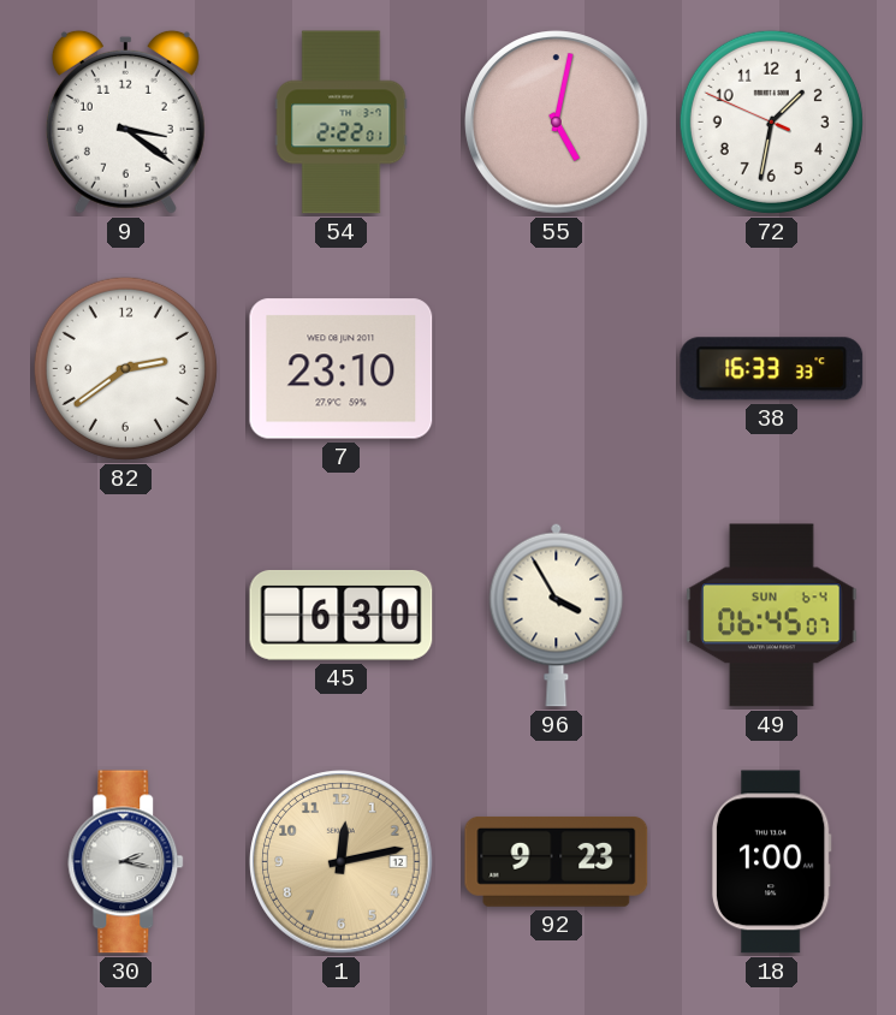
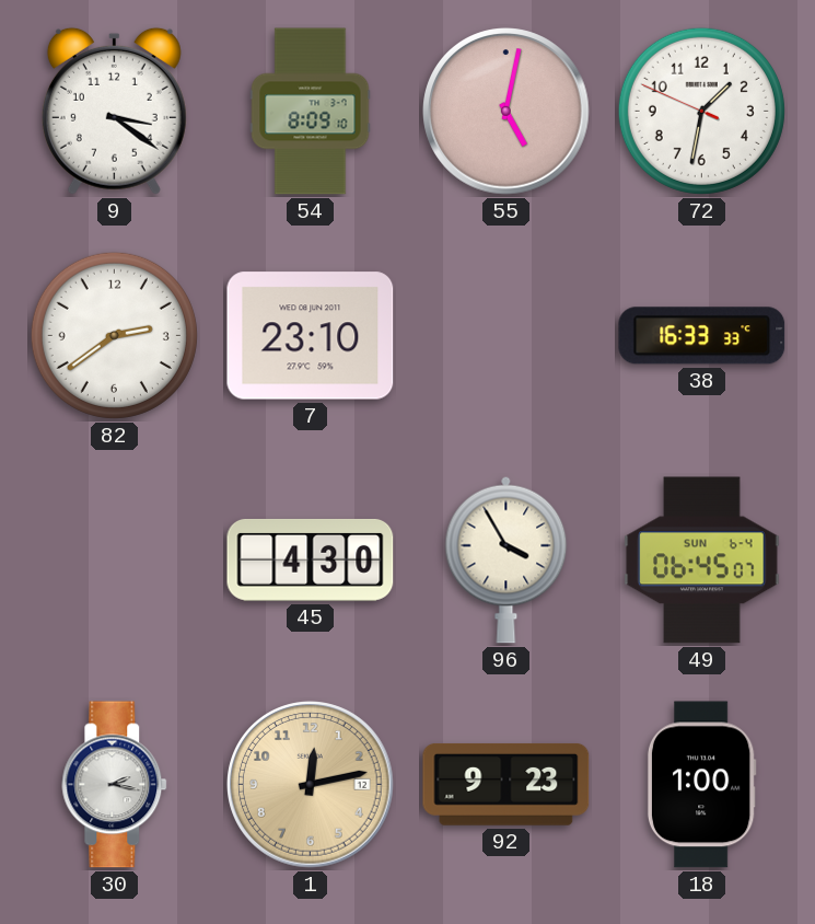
54: 2:22 -> 8:09
45: 6:30 -> 4:30
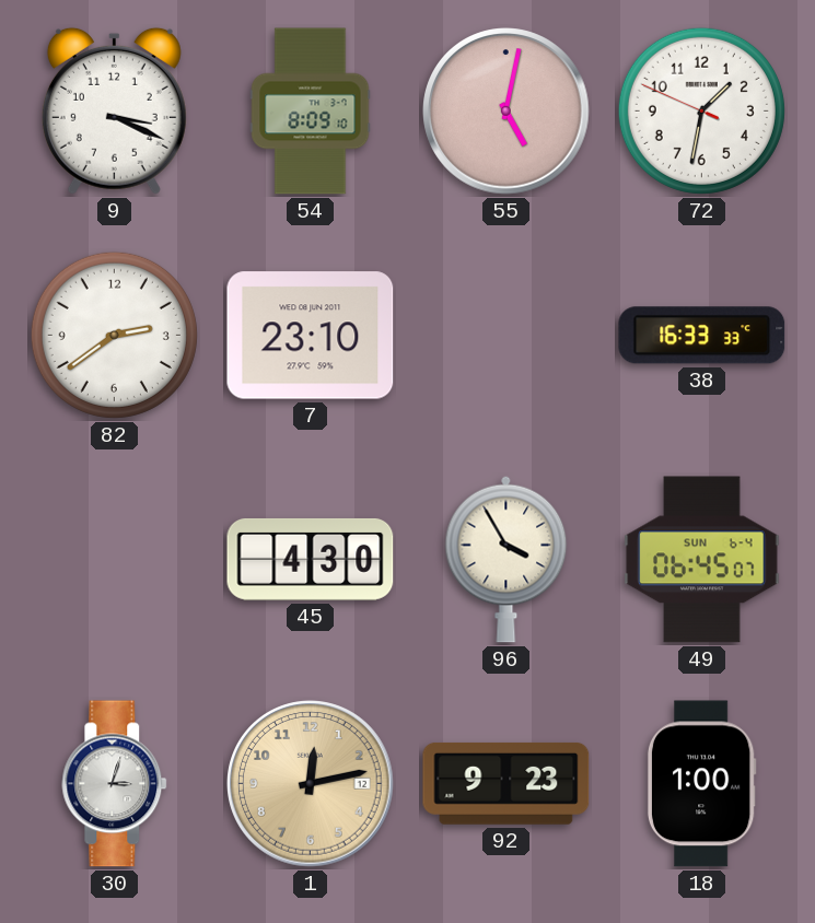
9: 3:21 -> 3:19
30: 2:17 -> 3:03
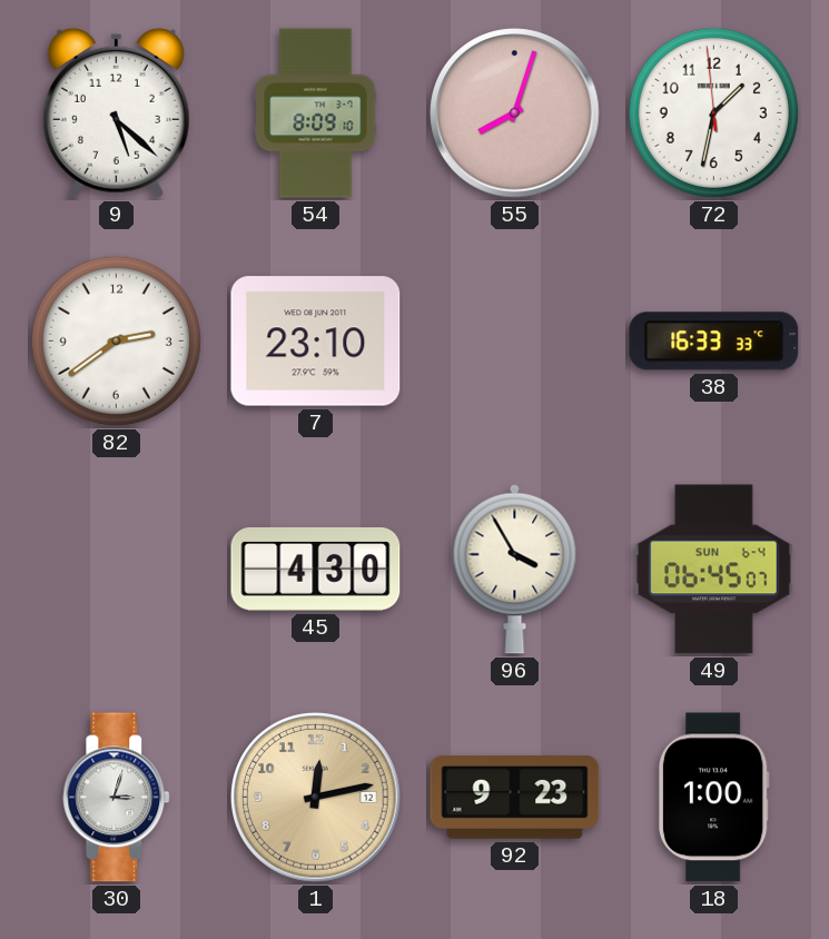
9: 3:19 -> 5:22
55: 5:02 -> 8:03
72: 1:31:49 -> 1:31:59
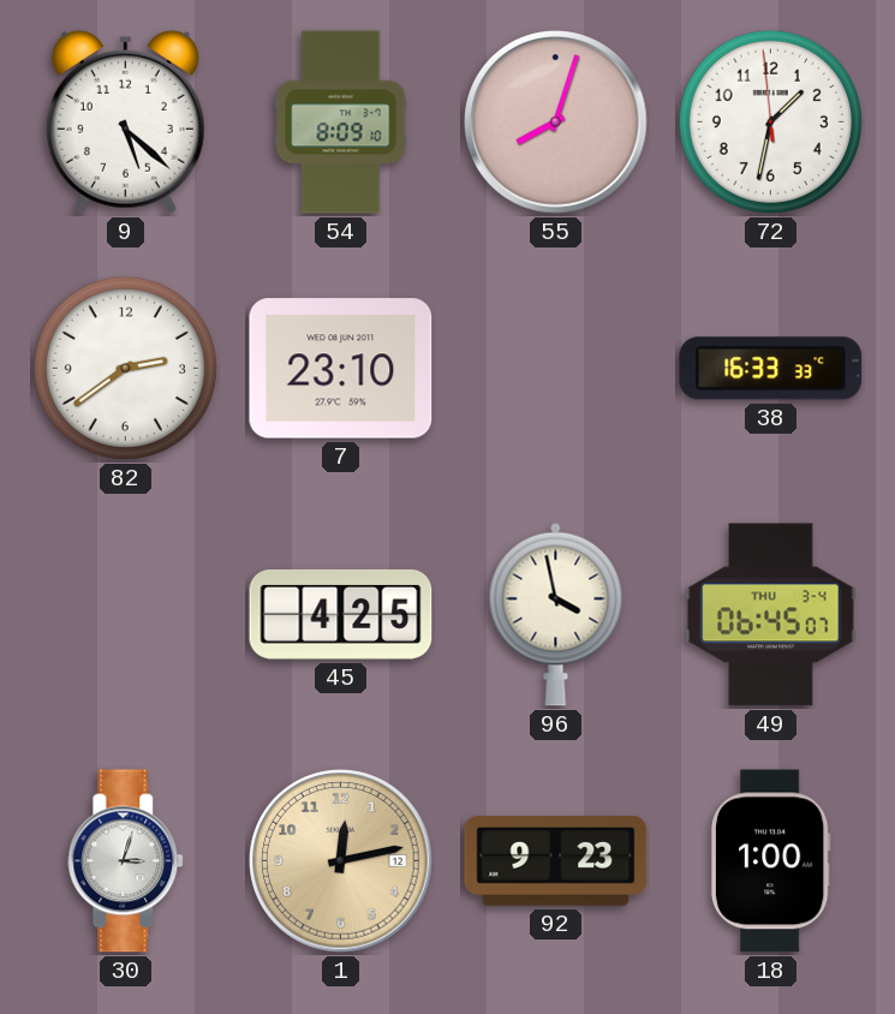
45: 4:30 -> 4:25
96: 3:55 -> 3:58
49 date: SUN 6-4 -> THU 3-4
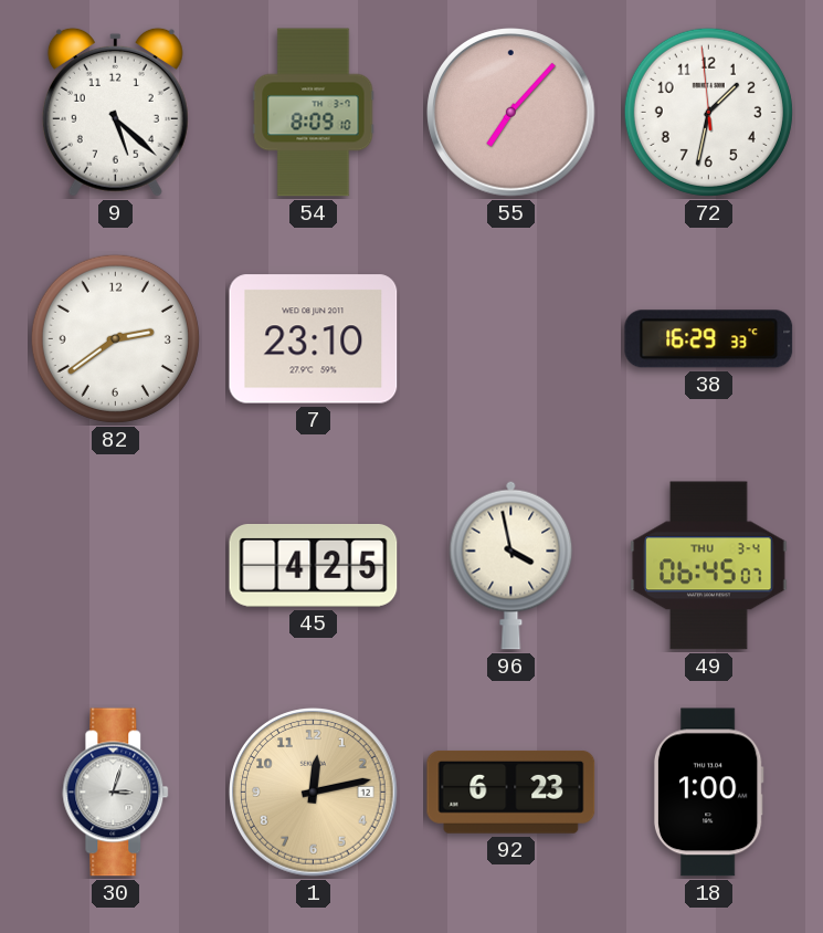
55: 8:03 -> 7:07
38: 16:33 -> 16:29
92: 9:23 -> 6:23
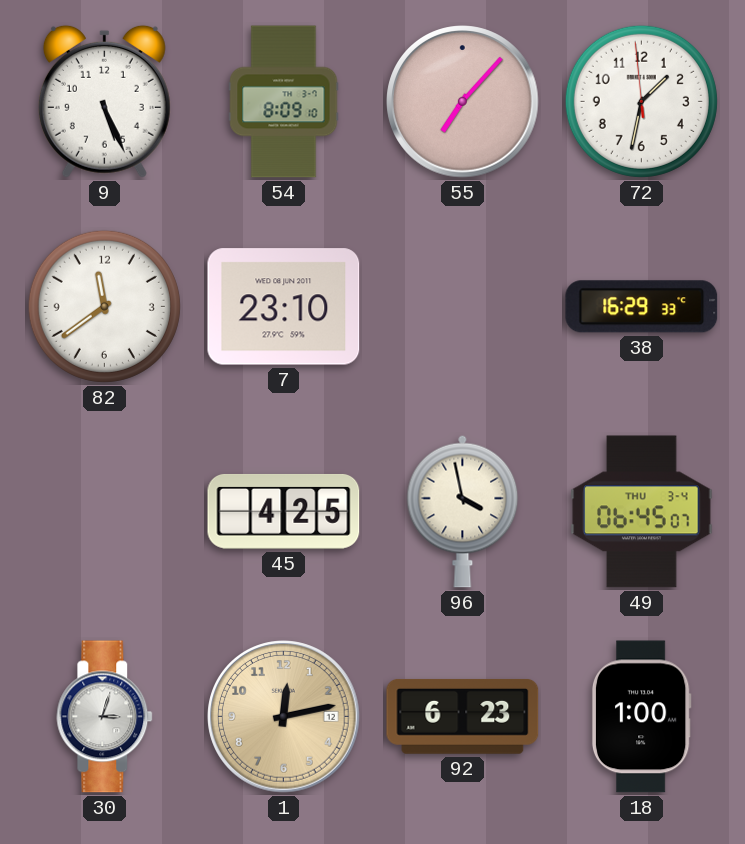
9: 5:22 -> 5:26
82: 2:39 -> 11:39
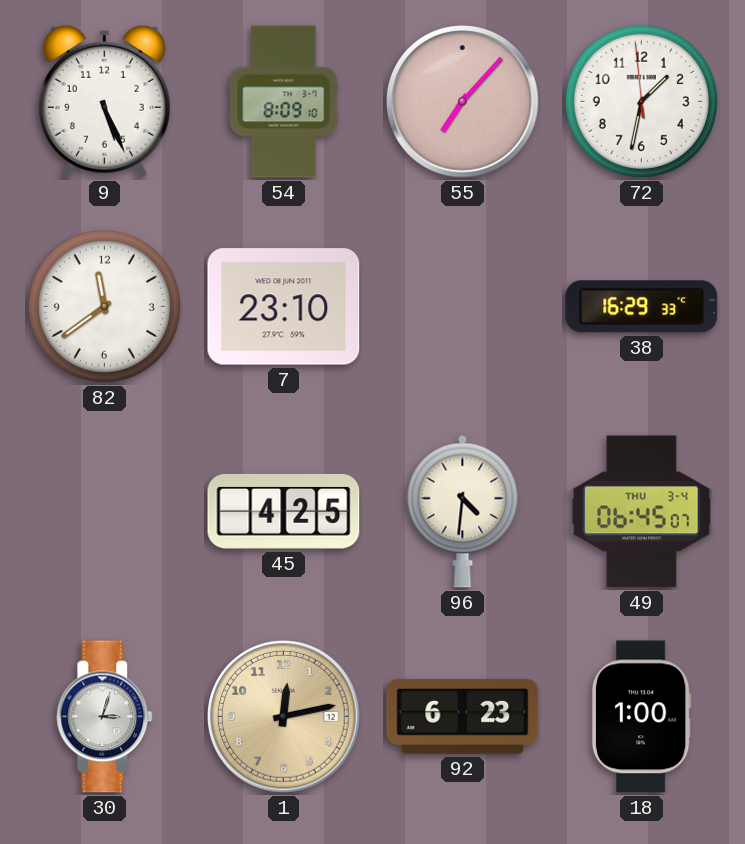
96: 3:58 -> 4:31
